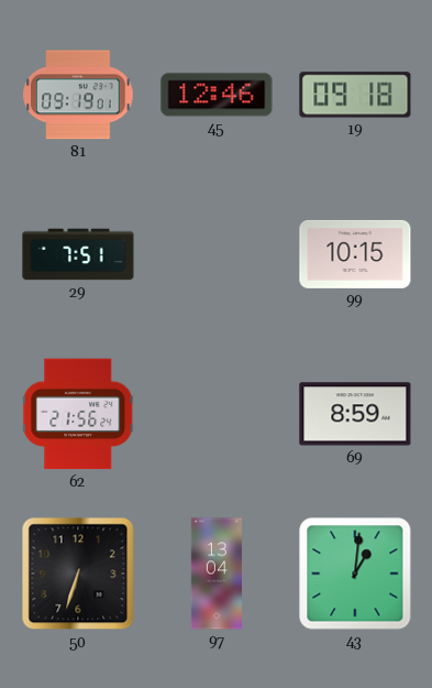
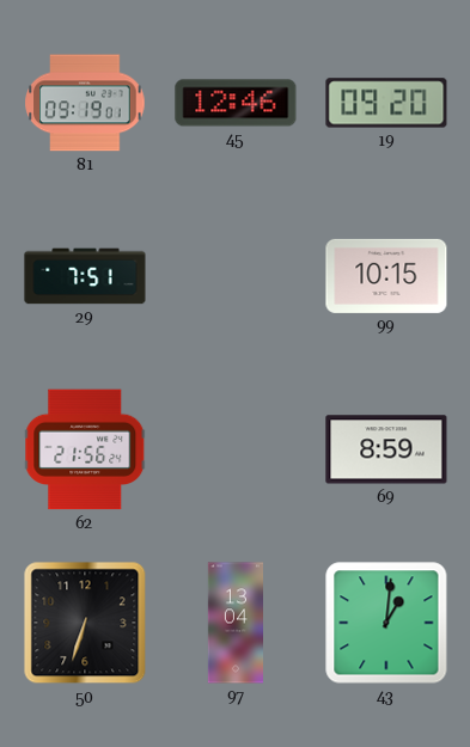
19: 09:18 -> 09:20
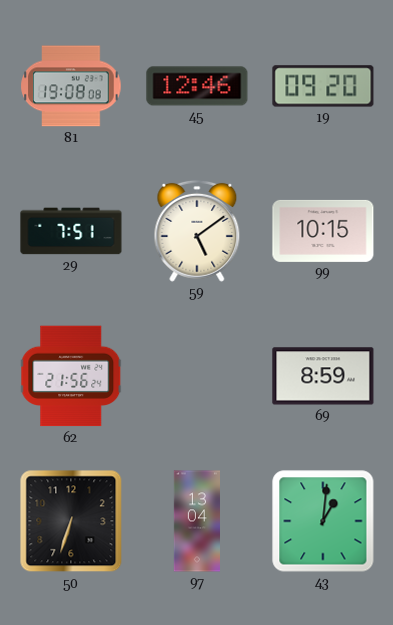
81: 09:19 -> 19:08
59: none -> 5:09
